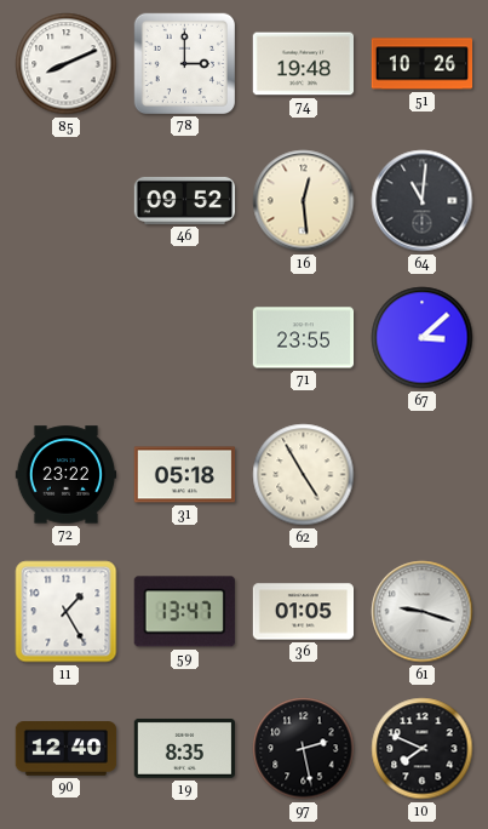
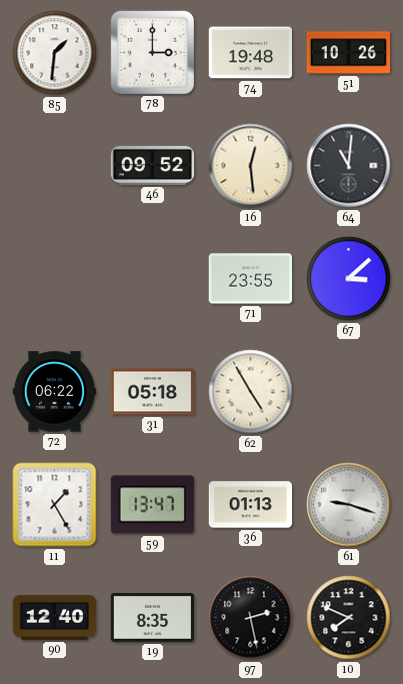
85: 8:11 -> 1:31
72: 23:22 -> 06:22
36: 01:05 -> 01:13
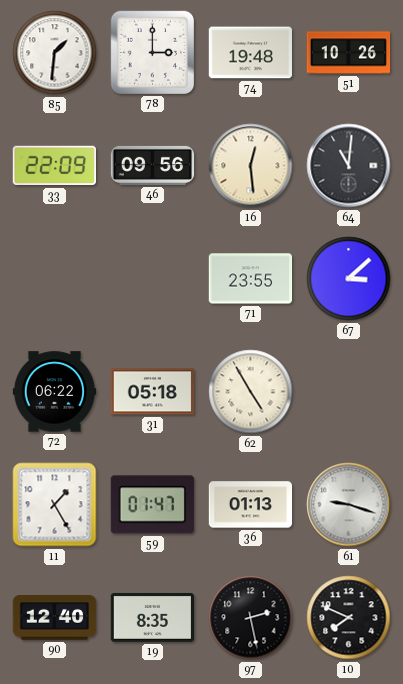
33: none -> 22:09
46: 09:52 -> 09:56
59: 13:47 -> 01:47
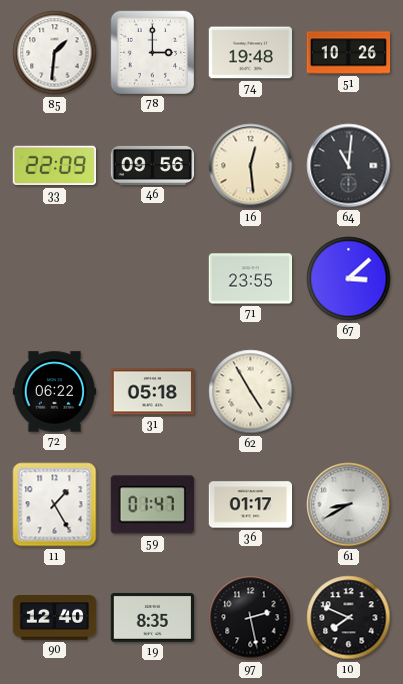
36: 01:13 -> 01:17
61: 9:18 -> 8:40
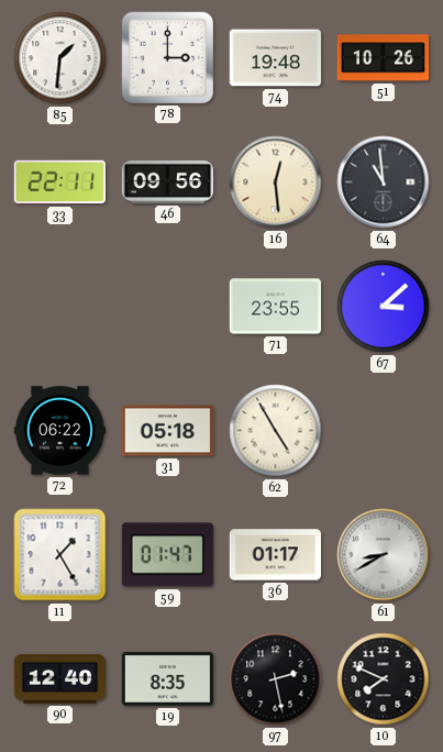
33: 22:09 -> 22:11
64: 11:01 -> 10:59
